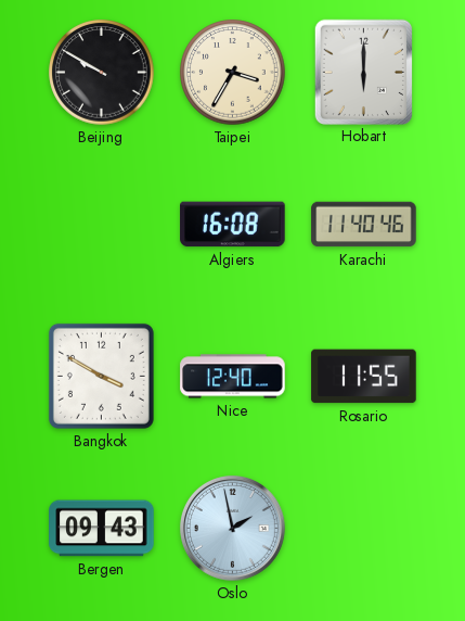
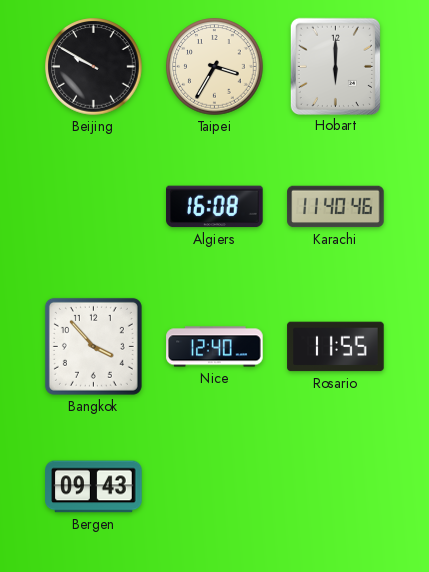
Bangkok: 3:50 -> 3:53
Oslo: 1:58 -> none
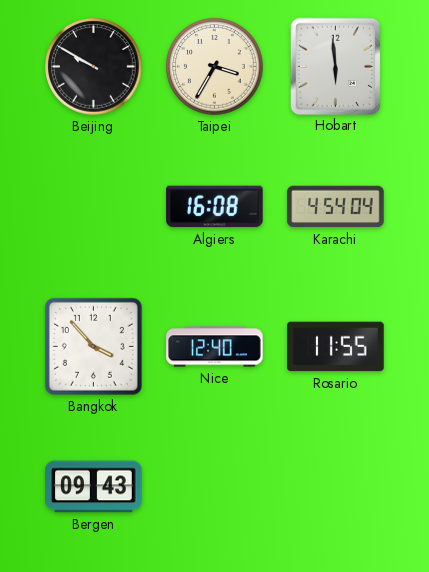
Hobart: 6:00 -> 5:59
Karachi: 11:40 -> 4:54
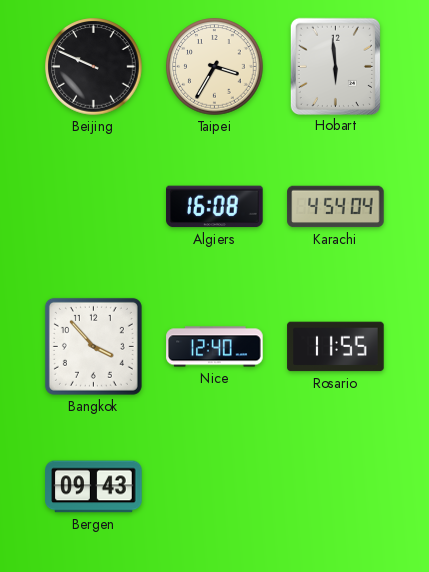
Beijing: 9:50 -> 9:49
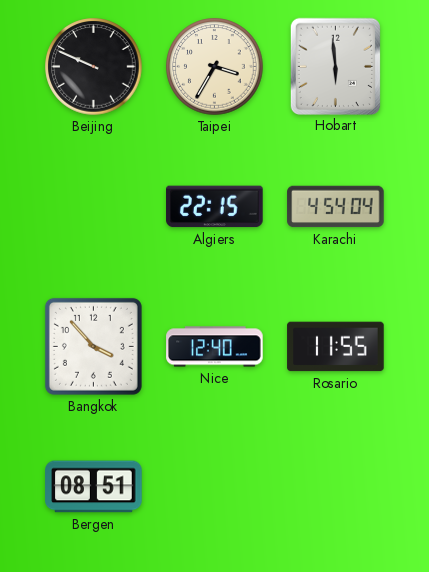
Algiers: 16:08 -> 22:15
Bergen: 09:43 -> 08:51
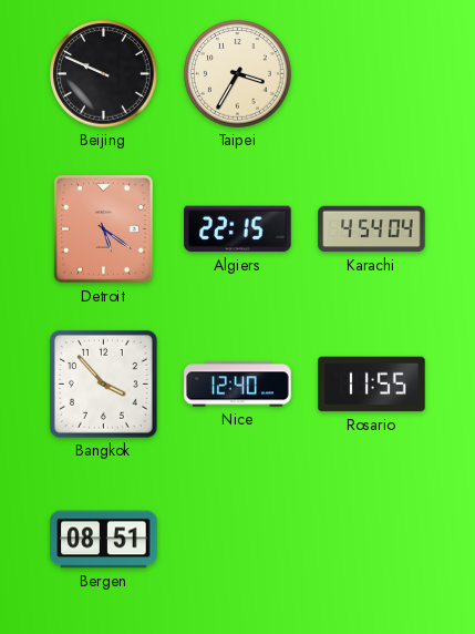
Hobart: 5:59 -> none
Detroit: none -> 5:21
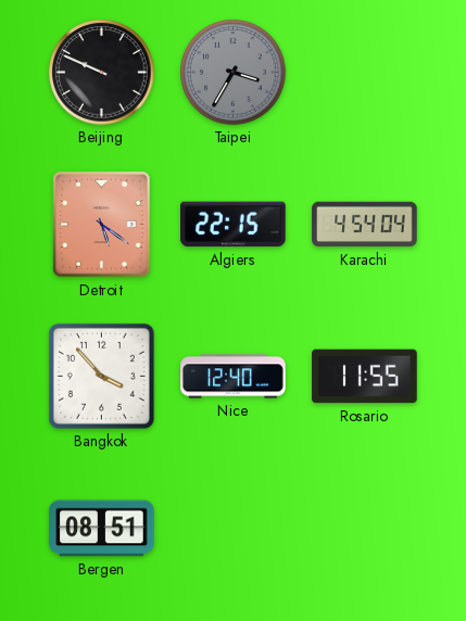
Taipei dial: cream -> grey
